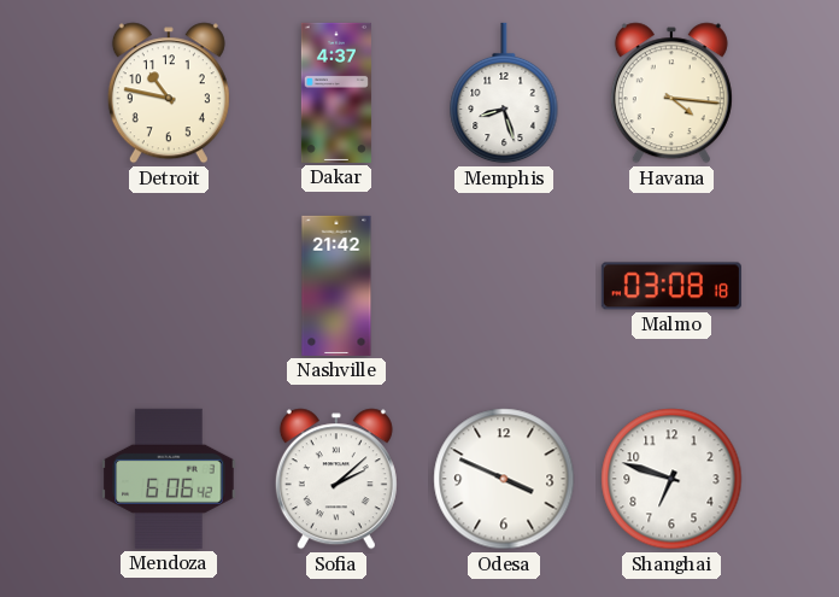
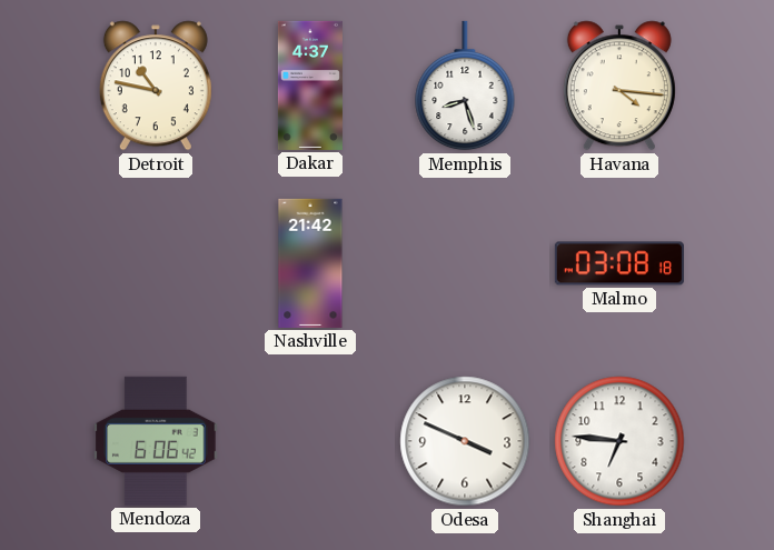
Sofia: 2:08 -> none
Shanghai: 6:48 -> 6:46
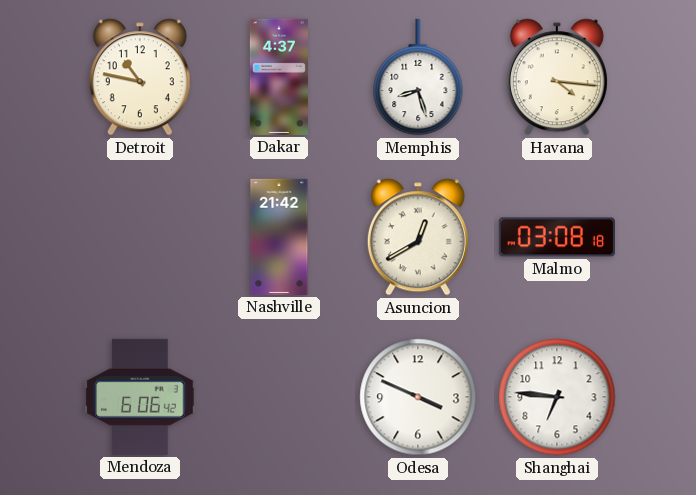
Asuncion: none -> 12:40
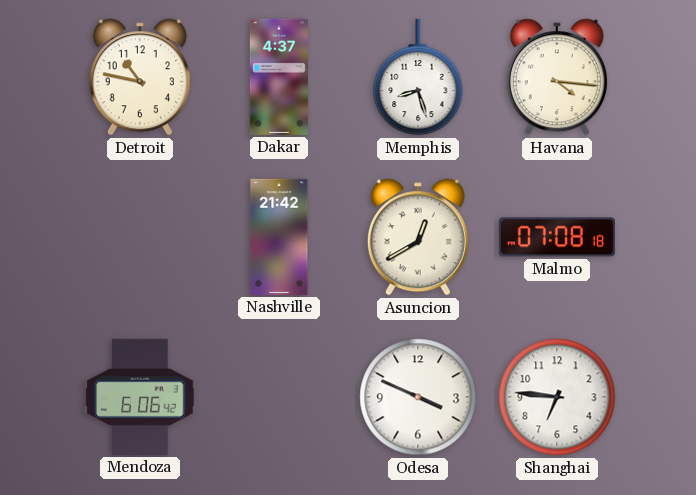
Malmo: 03:08 -> 07:08
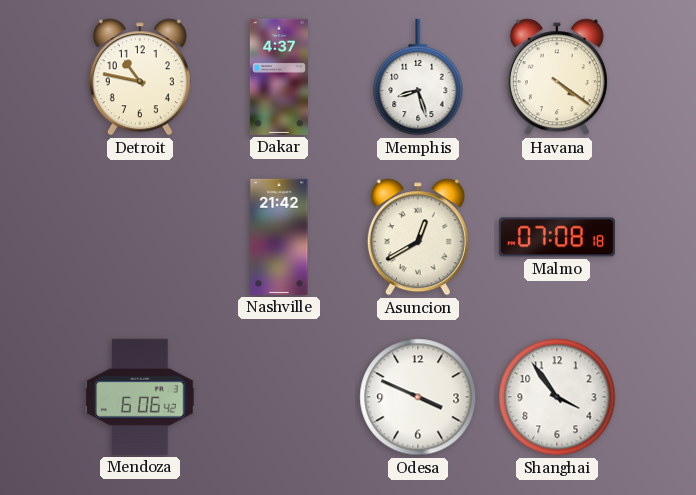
Havana: 4:16 -> 4:21
Shanghai: 6:46 -> 3:54
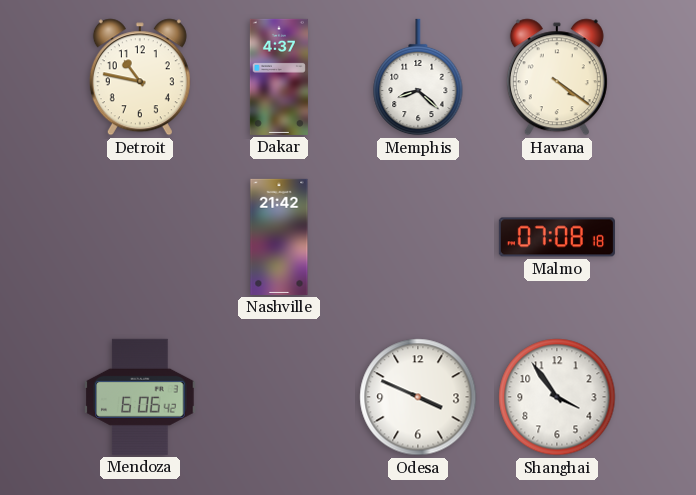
Memphis: 8:27 -> 8:22
Asuncion: 12:40 -> none
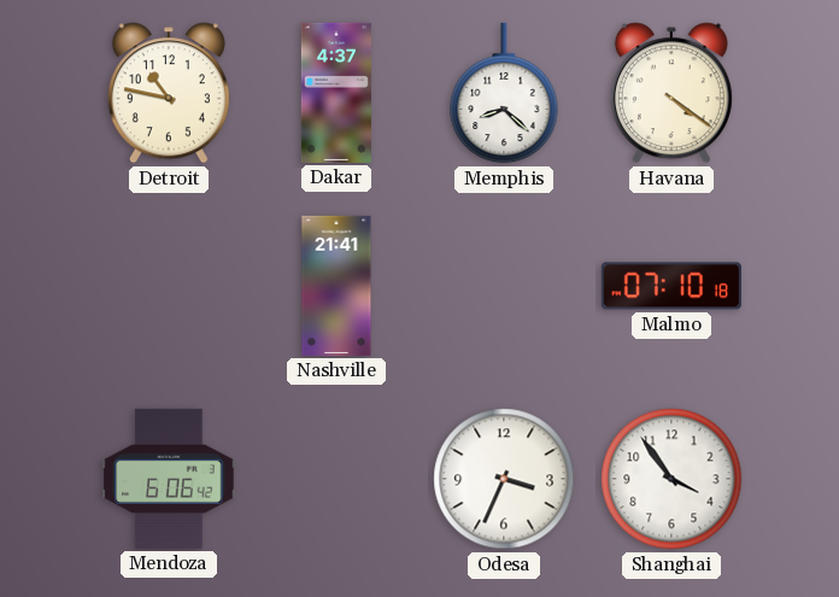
Nashville: 21:42 -> 21:41
Malmo: 07:08 -> 07:10
Odesa: 3:49 -> 3:34
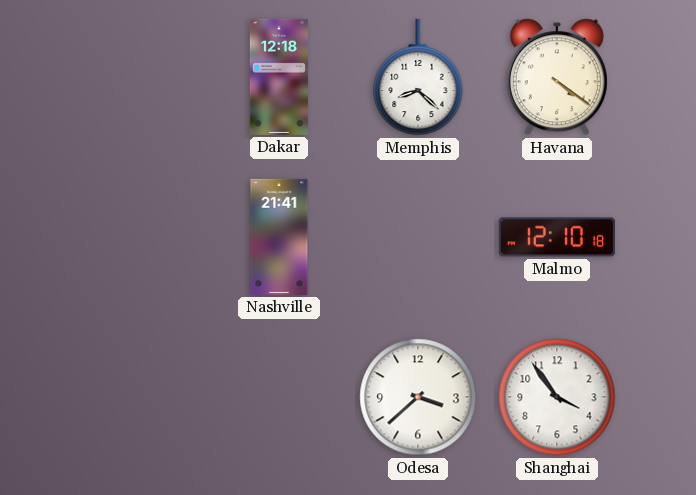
Detroit: 10:47 -> none
Dakar: 4:37 -> 12:18
Malmo: 07:10 -> 12:10
Mendoza: 6:06 -> none
Odesa: 3:34 -> 3:38
